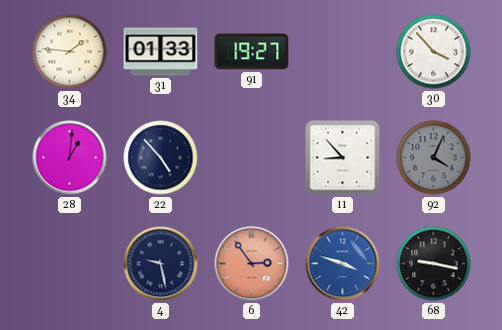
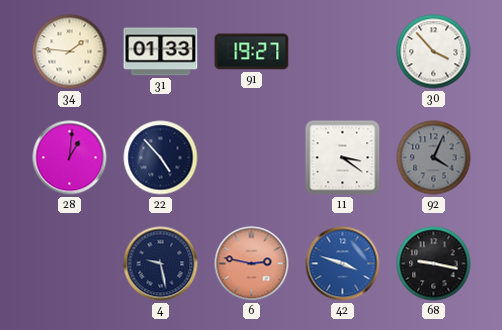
11: 8:53 -> 3:21
6: 2:54 -> 2:47
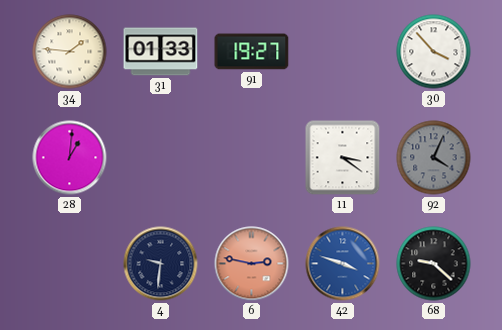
22: 4:53 -> none
4: 9:28 -> 9:31
68: 9:17 -> 9:22
